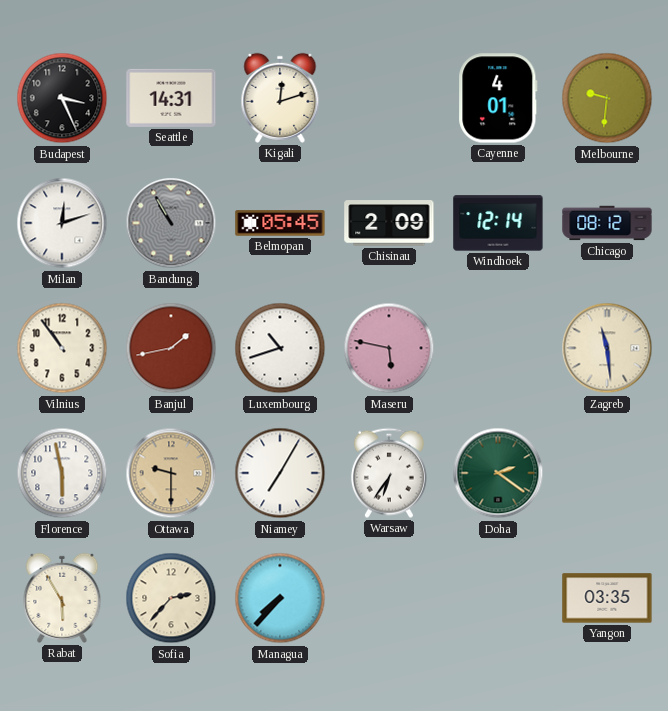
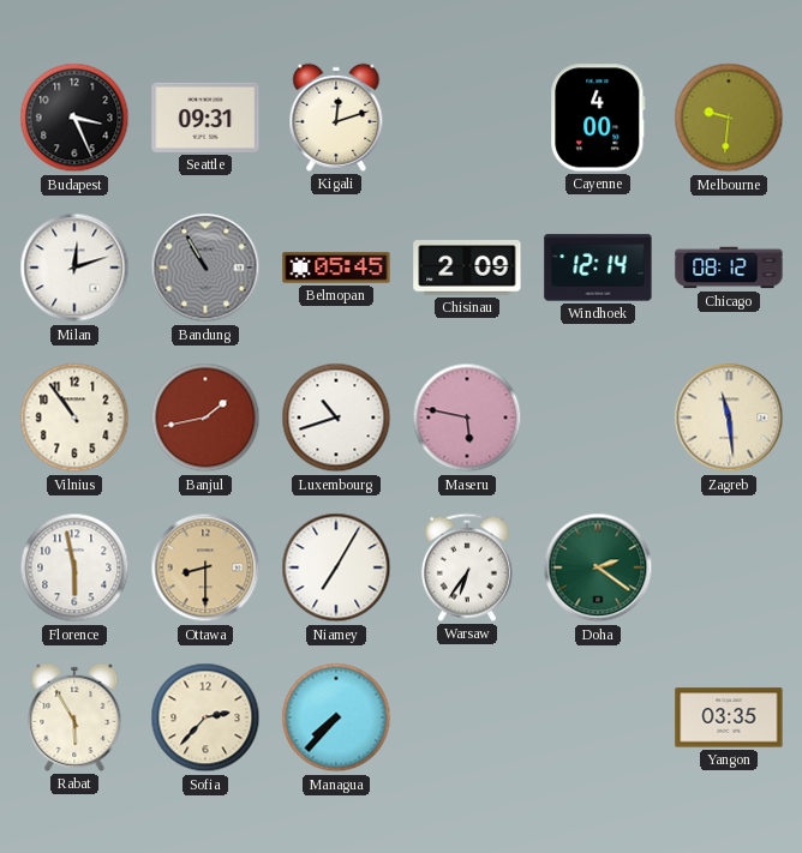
Seattle: 14:31 -> 09:31
Cayenne: 4:01 -> 4:00
Ottawa: 9:30 -> 8:30
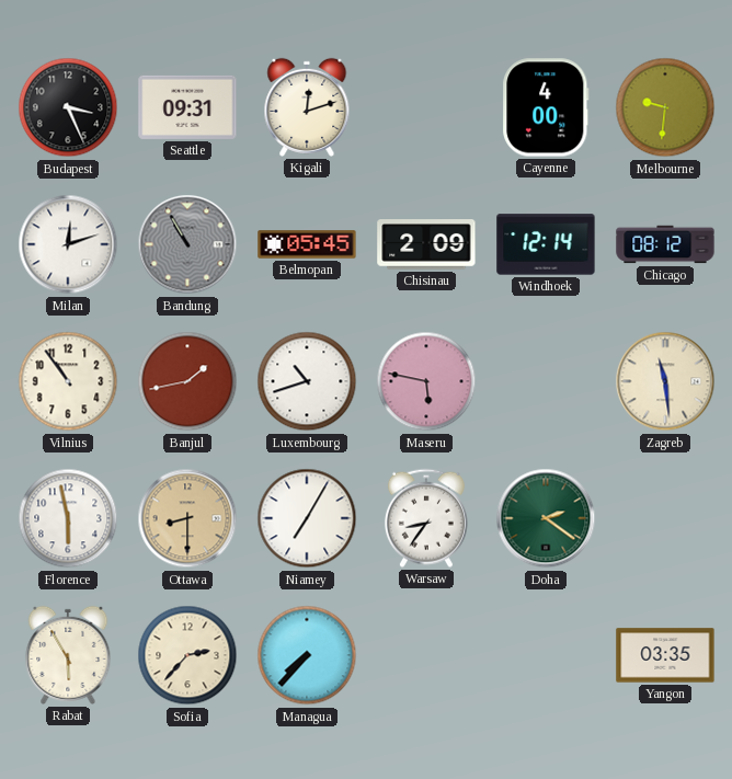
Warsaw: 6:36 -> 8:36
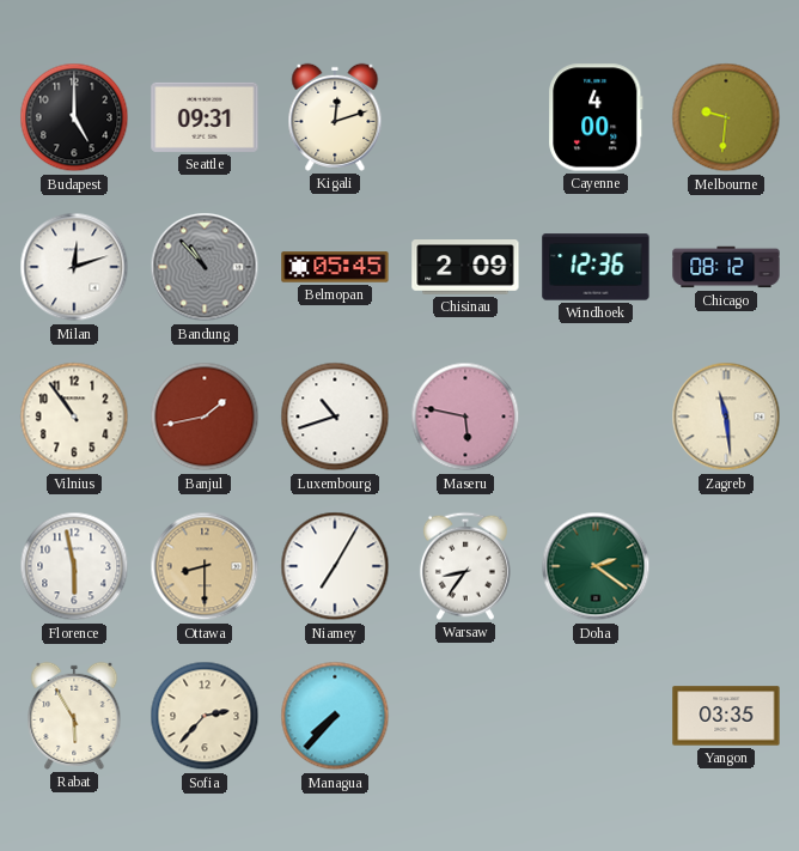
Budapest: 3:26 -> 5:00
Bandung: 10:55 -> 10:53
Windhoek: 12:14 -> 12:36
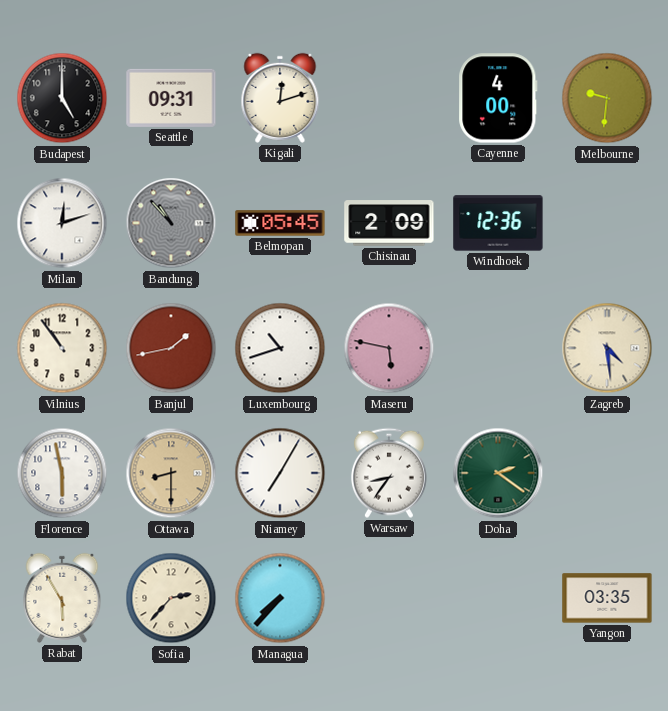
Chicago: 08:12 -> none
Zagreb: 11:29 -> 4:29
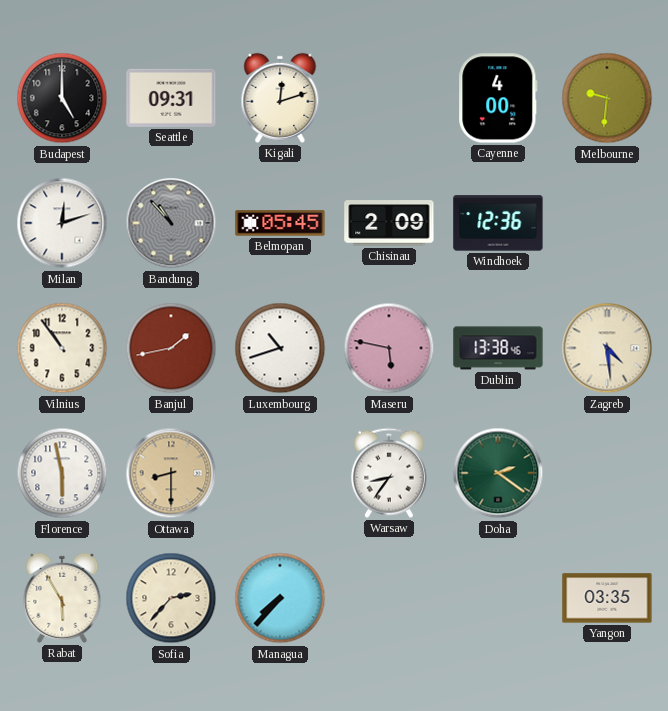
Dublin: none -> 13:38
Niamey: 7:05 -> none
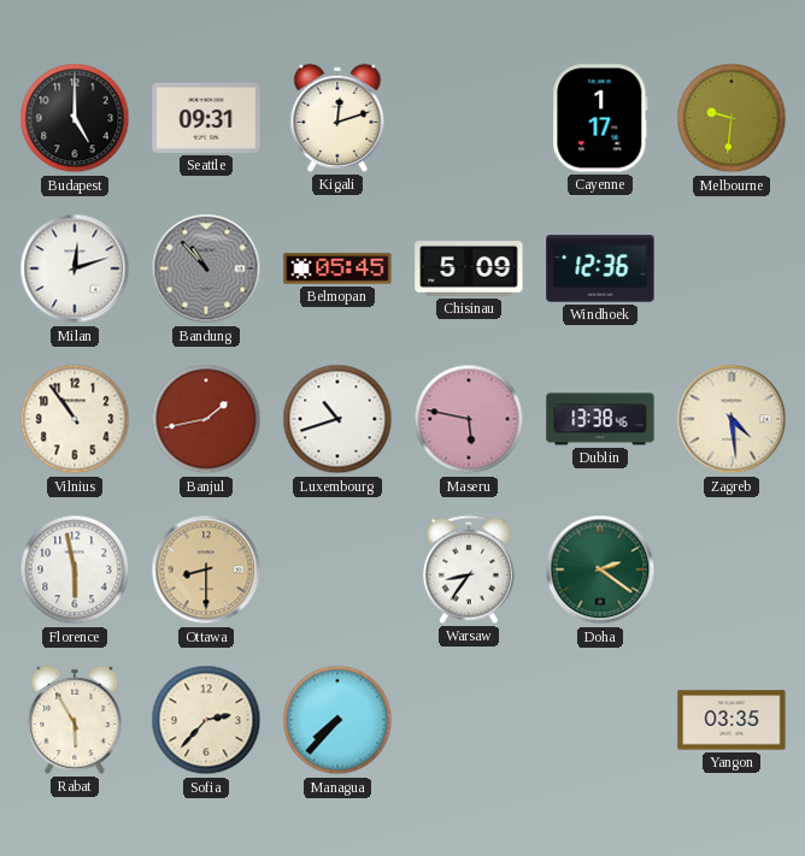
Cayenne: 4:00 -> 1:17
Chisinau: 2:09 -> 5:09
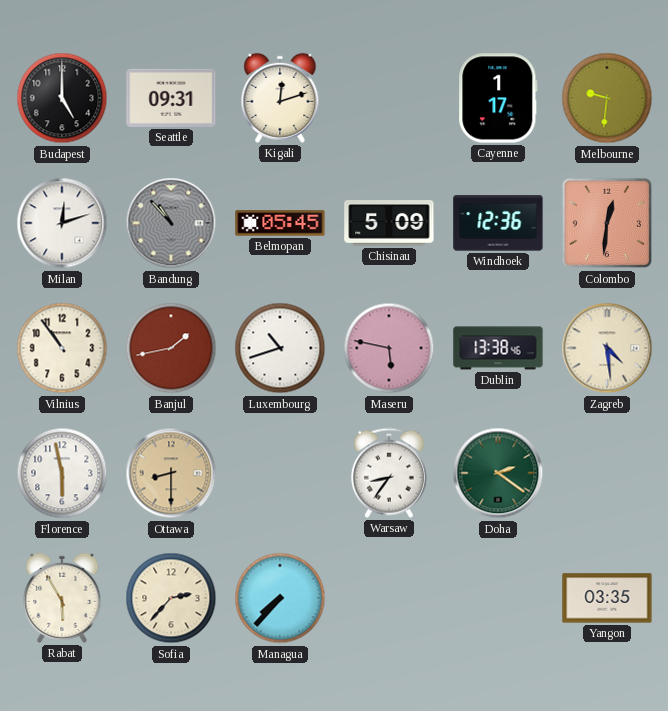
Colombo: none -> 12:31
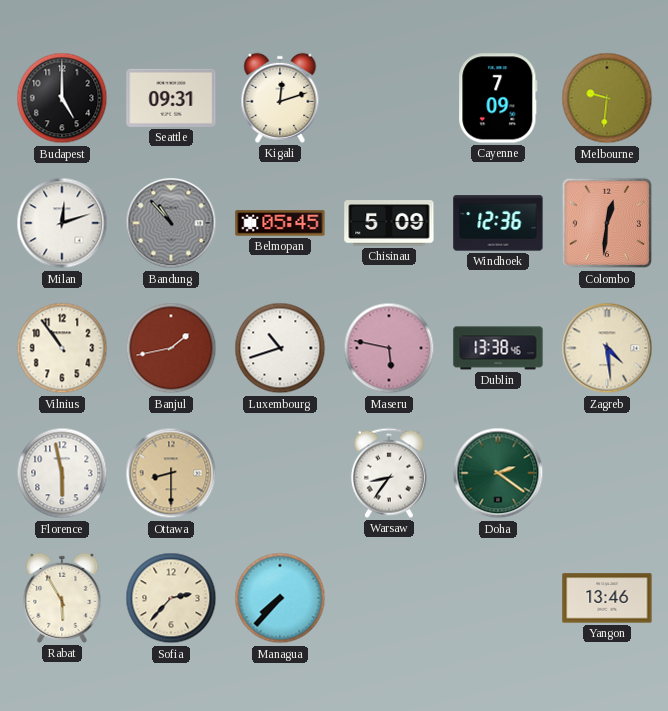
Cayenne: 1:17 -> 7:09
Yangon: 03:35 -> 13:46
